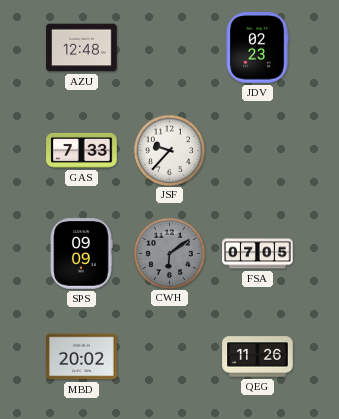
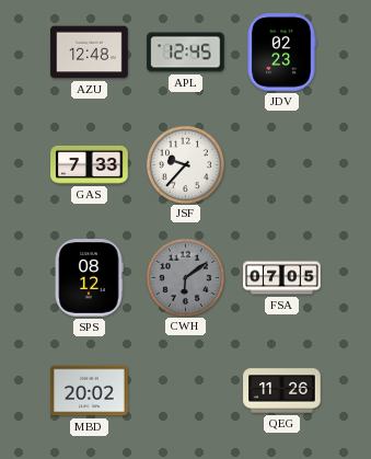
APL: none -> 12:45
SPS: 09:09 -> 08:12
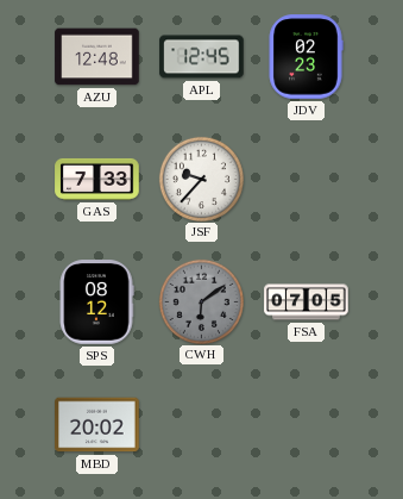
QEG: 11:26 -> none
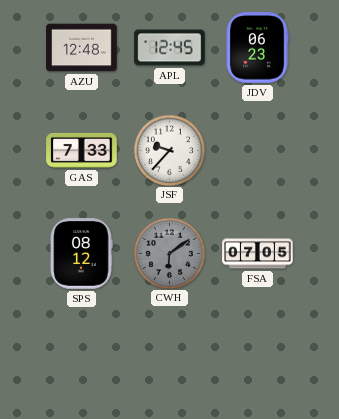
JDV: 02:23 -> 06:23
MBD: 20:02 -> none
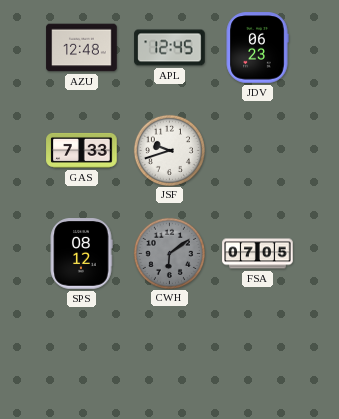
JSF: 9:37 -> 9:42
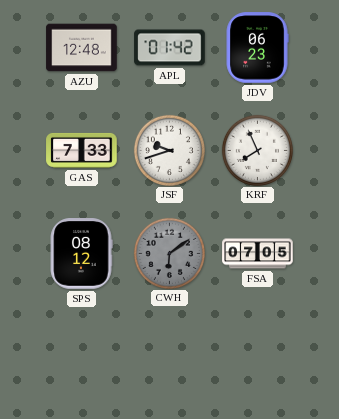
APL: 12:45 -> 01:42
KRF: none -> 7:56
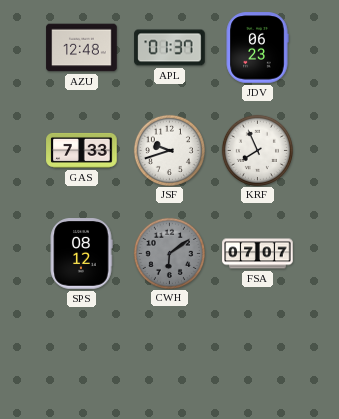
APL: 01:42 -> 01:37
FSA: 07:05 -> 07:07
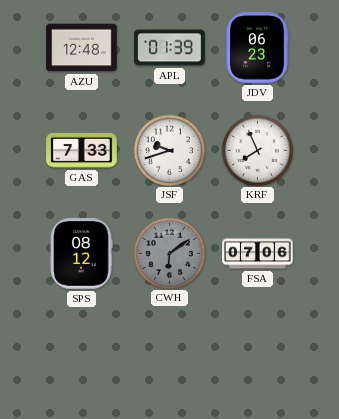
APL: 01:37 -> 01:39
FSA: 07:07 -> 07:06
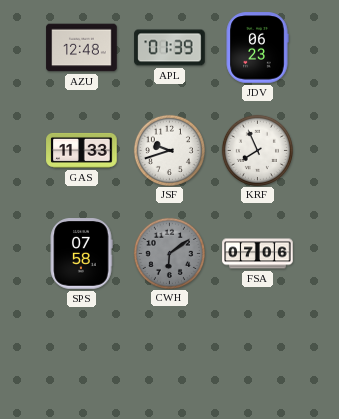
GAS: 7:33 -> 11:33
SPS: 08:12 -> 07:58
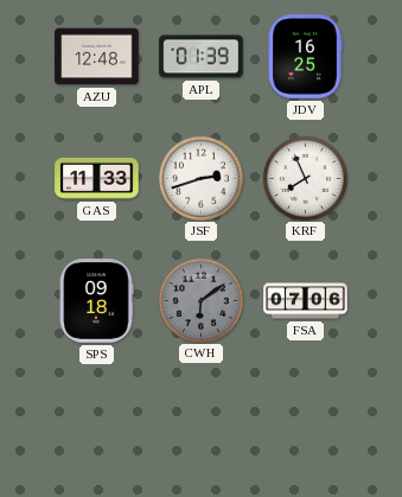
JDV: 06:23 -> 16:25
JSF: 9:42 -> 2:42
SPS: 07:58 -> 09:18
